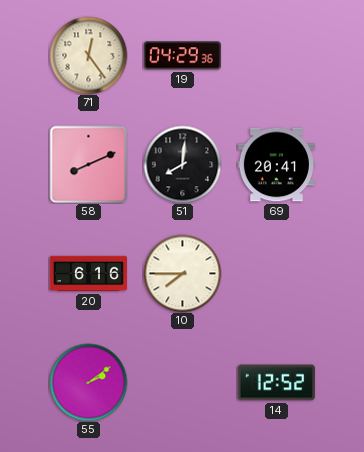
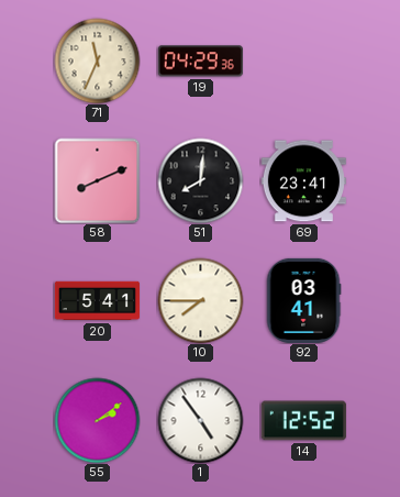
71: 12:24 -> 11:34
69: 20:41 -> 23:41
20: 6:16 -> 5:41
92: none -> 03:41
1: none -> 4:54
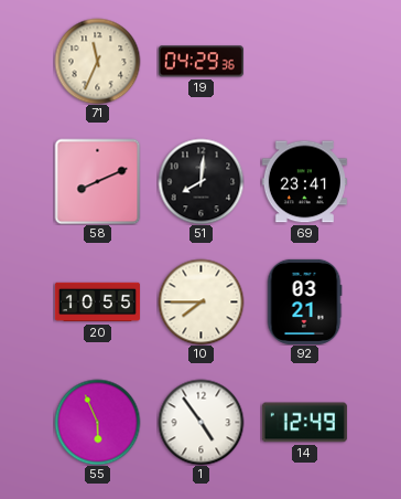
20: 5:41 -> 10:55
92: 03:41 -> 03:21
55: 2:09 -> 5:56
14: 12:52 -> 12:49
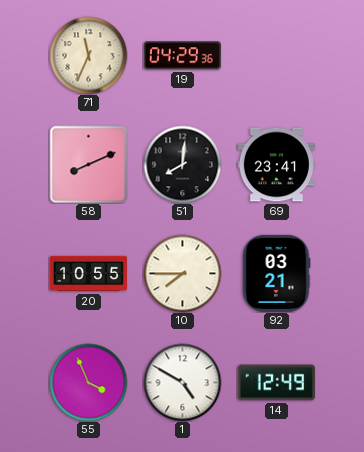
55: 5:56 -> 3:56
1: 4:54 -> 4:50
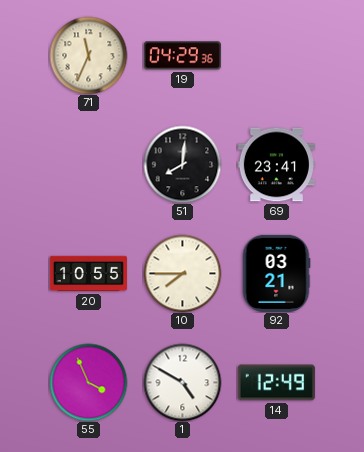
58: 8:11 -> none
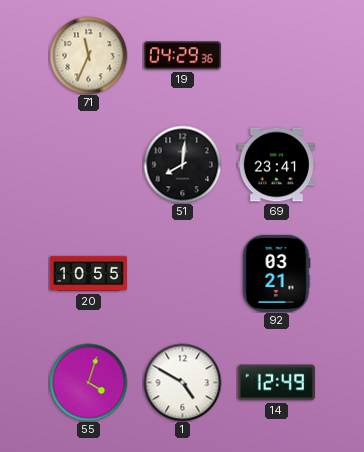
10: 7:45 -> none
55: 3:56 -> 4:03
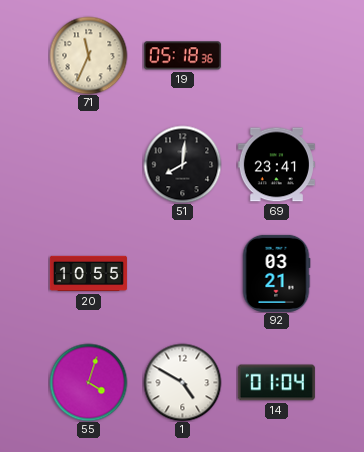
19: 04:29 -> 05:18
14: 12:49 -> 01:04
